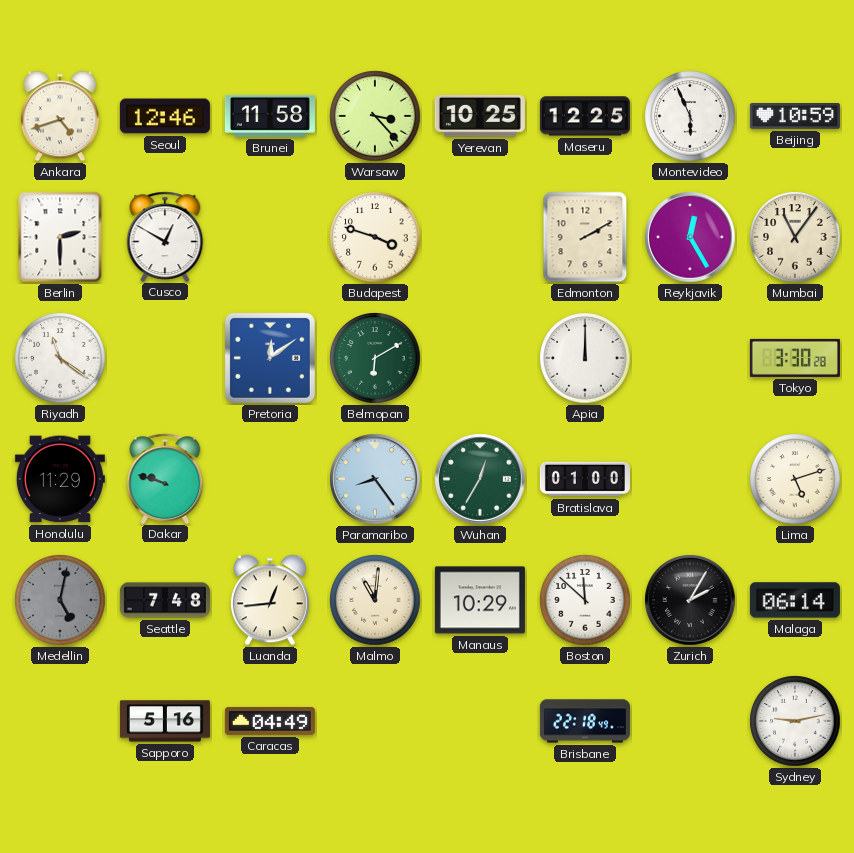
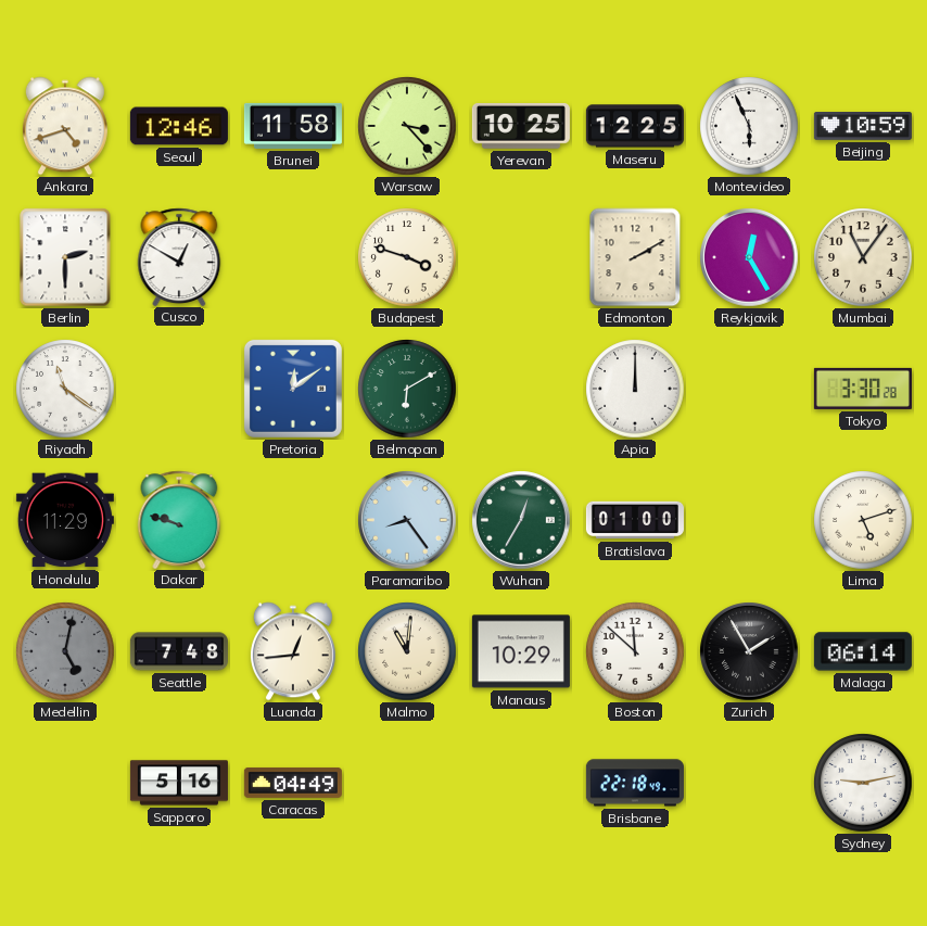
Zurich: 2:05 -> 1:55
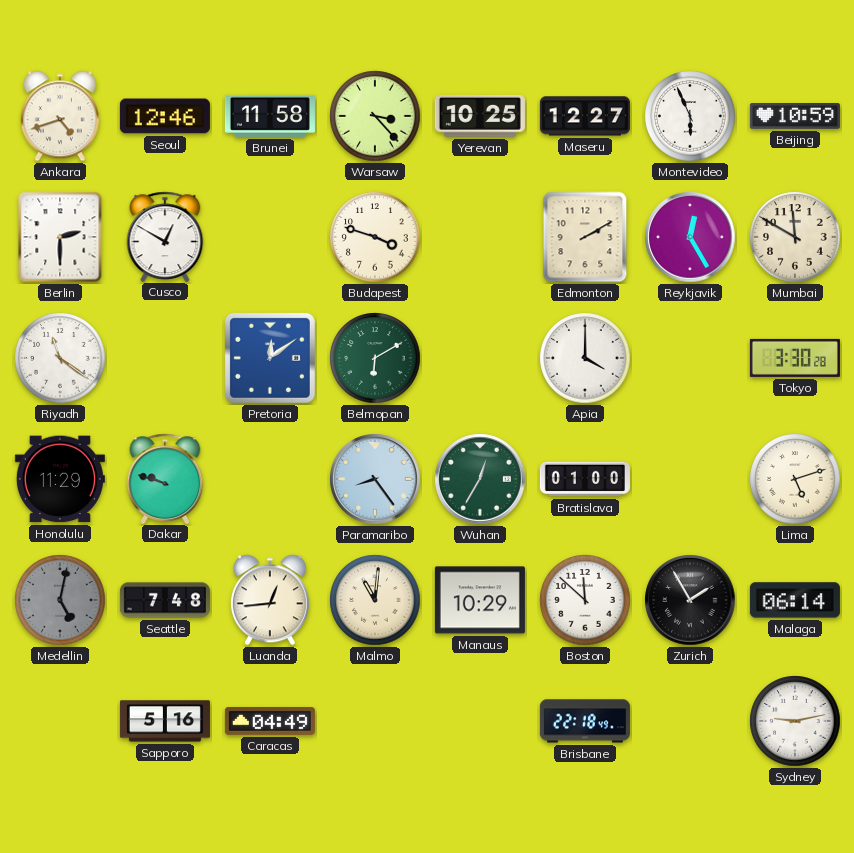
Maseru: 12:25 -> 12:27
Mumbai: 11:06 -> 11:50
Apia: 12:00 -> 4:00
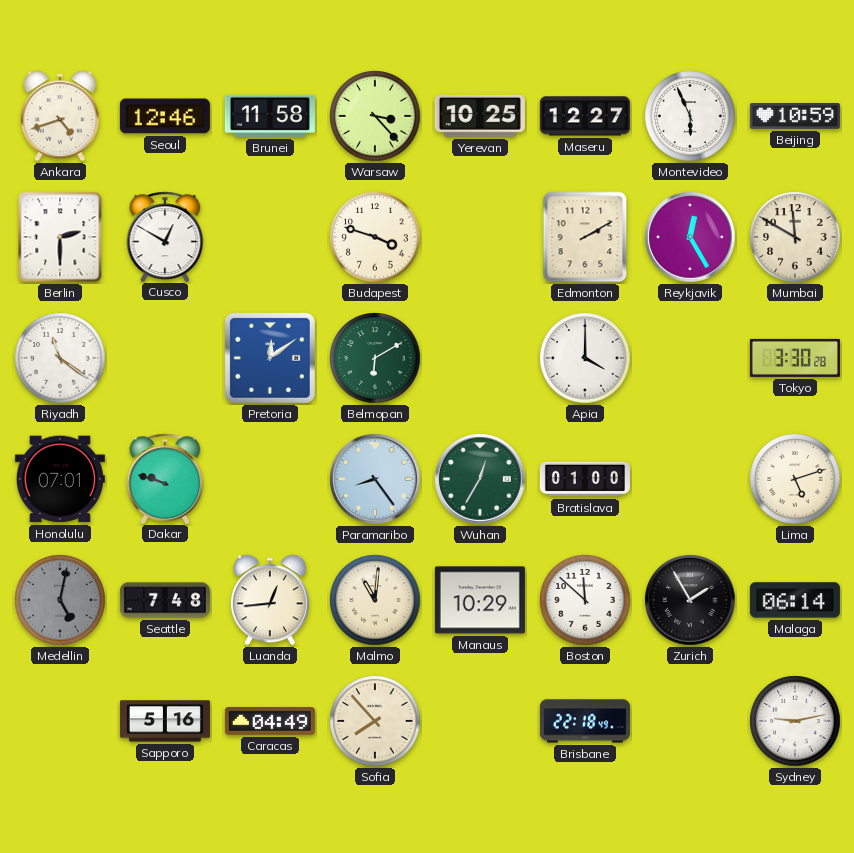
Honolulu: 11:29 -> 07:01
Sofia: none -> 7:53
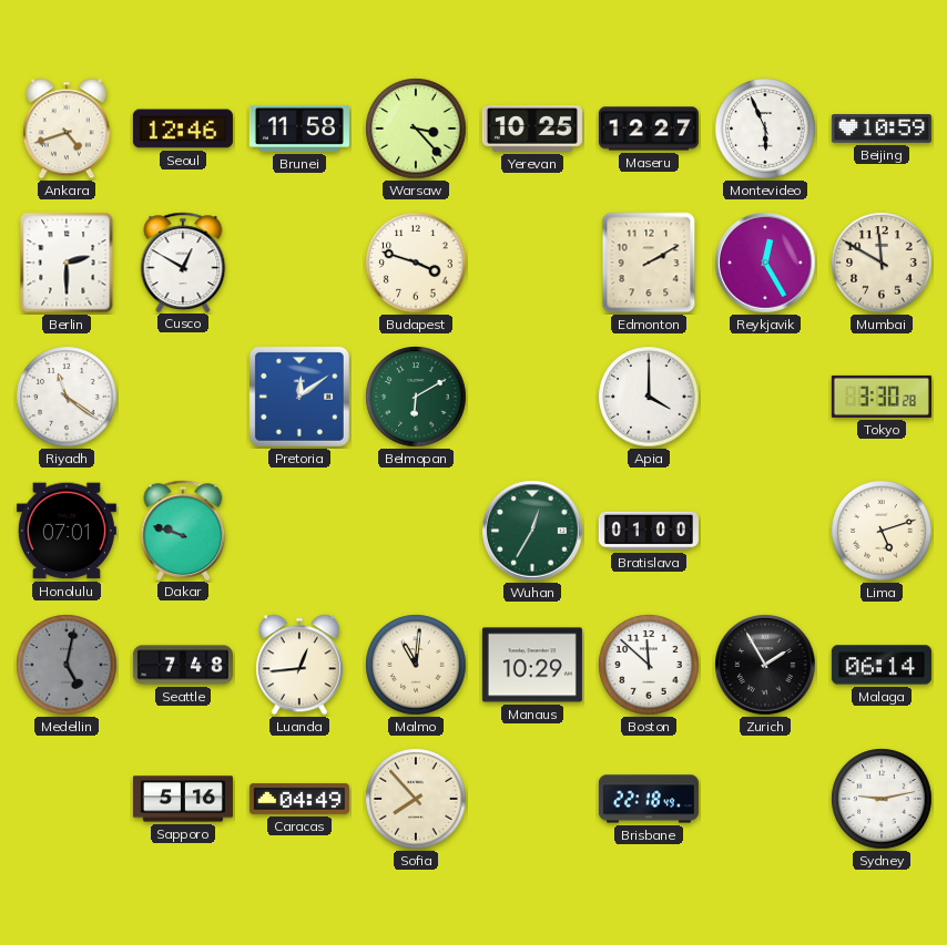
Paramaribo: 8:24 -> none
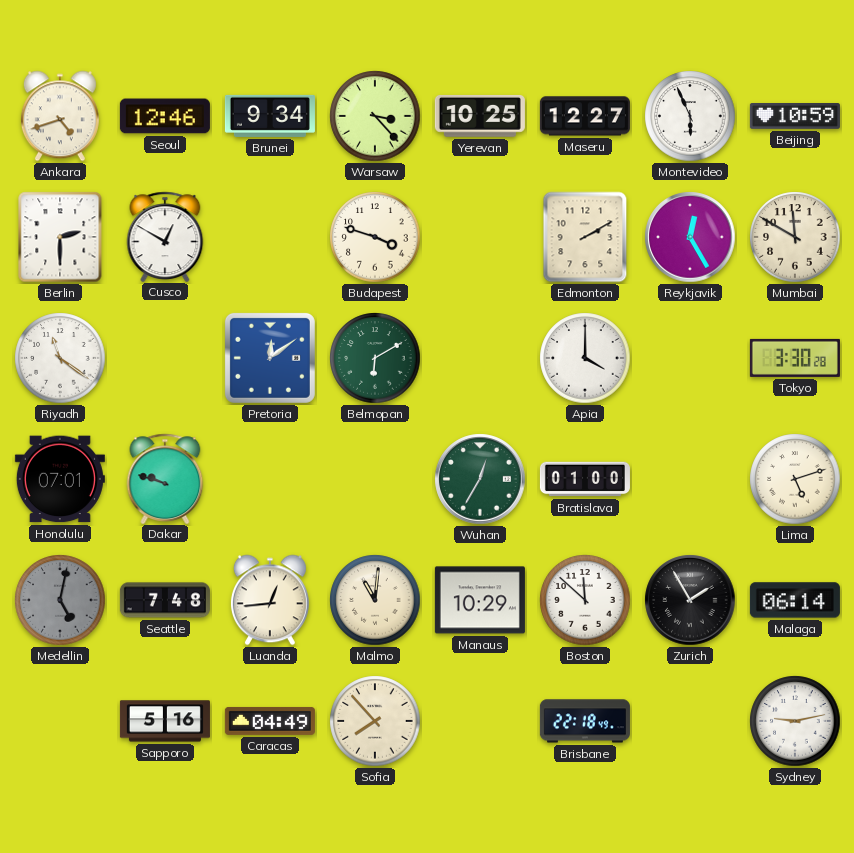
Brunei: 11:58 -> 9:34
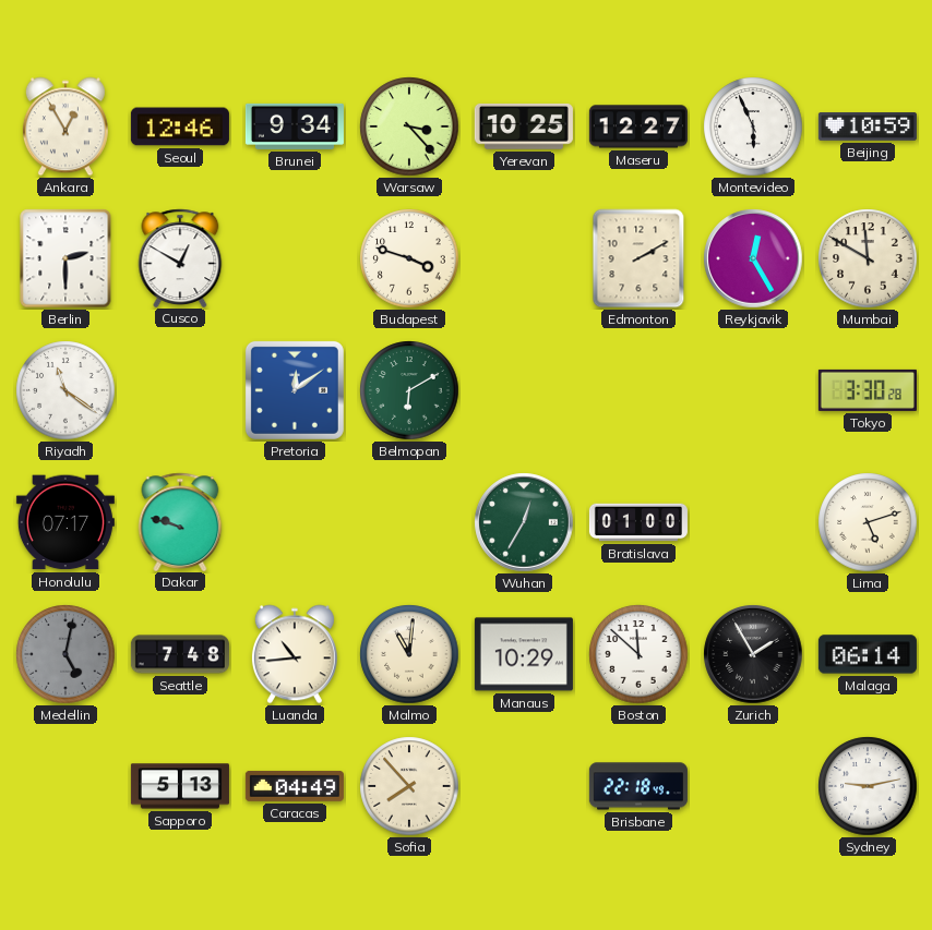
Ankara: 4:42 -> 12:55
Apia: 4:00 -> none
Honolulu: 07:01 -> 07:17
Luanda: 12:44 -> 10:44
Sapporo: 5:16 -> 5:13
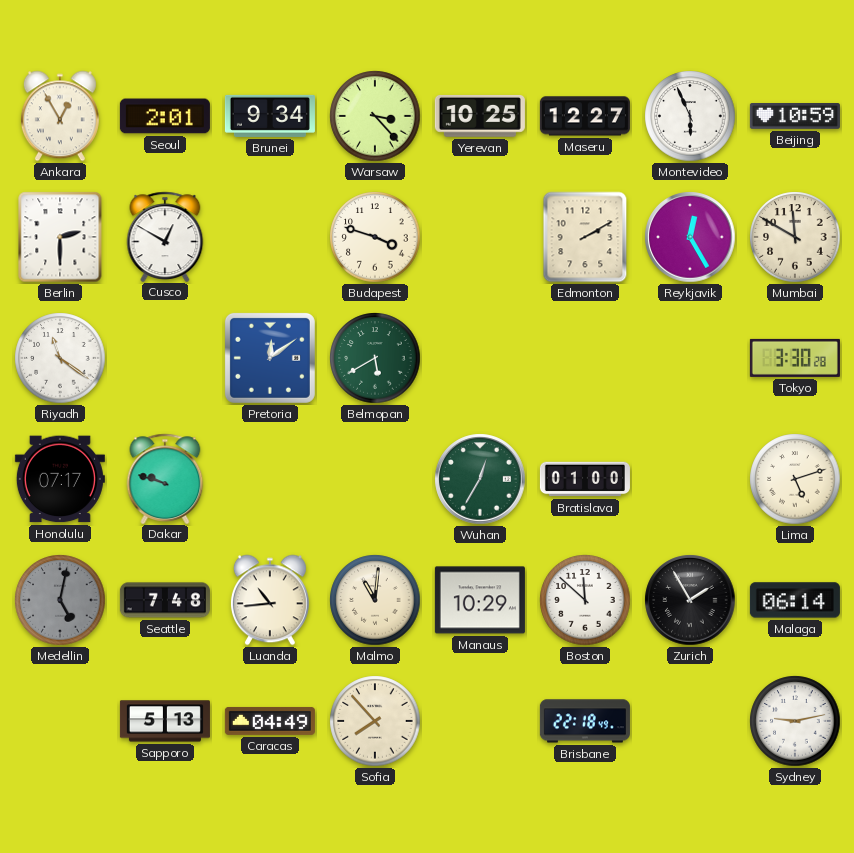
Seoul: 12:46 -> 2:01
Belmopan: 6:10 -> 5:40
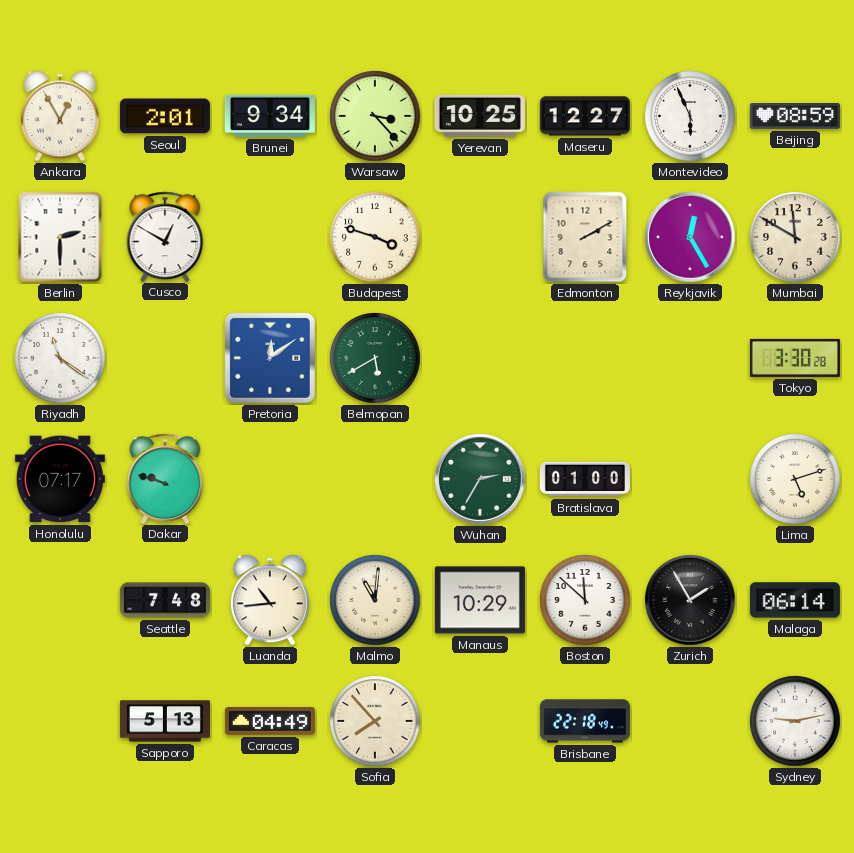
Beijing: 10:59 -> 08:59
Wuhan: 12:35 -> 2:35
Medellin: 5:02 -> none
